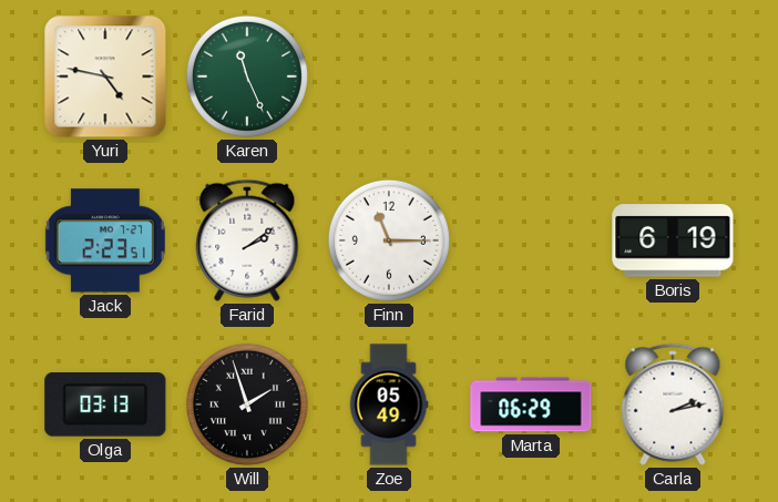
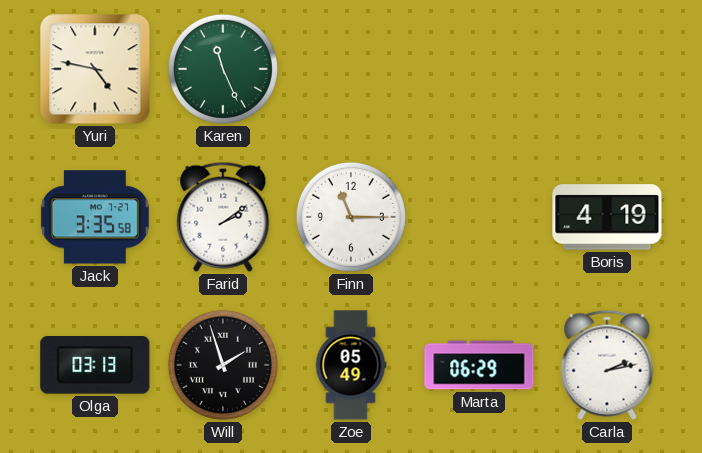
Jack: 2:23 -> 3:35
Boris: 6:19 -> 4:19
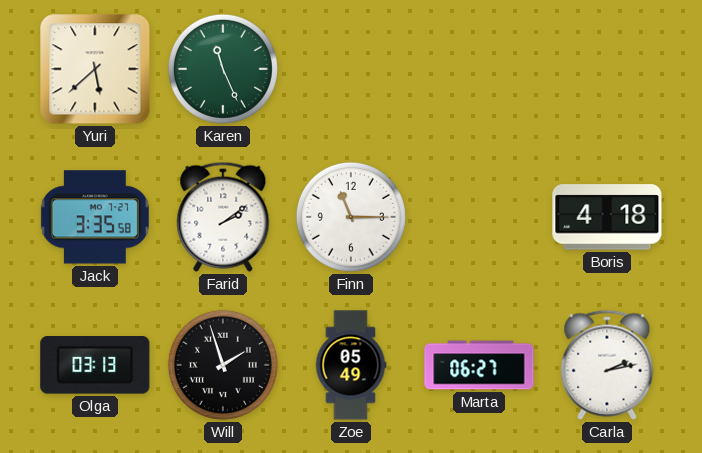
Yuri: 4:47 -> 5:38
Boris: 4:19 -> 4:18
Marta: 06:29 -> 06:27
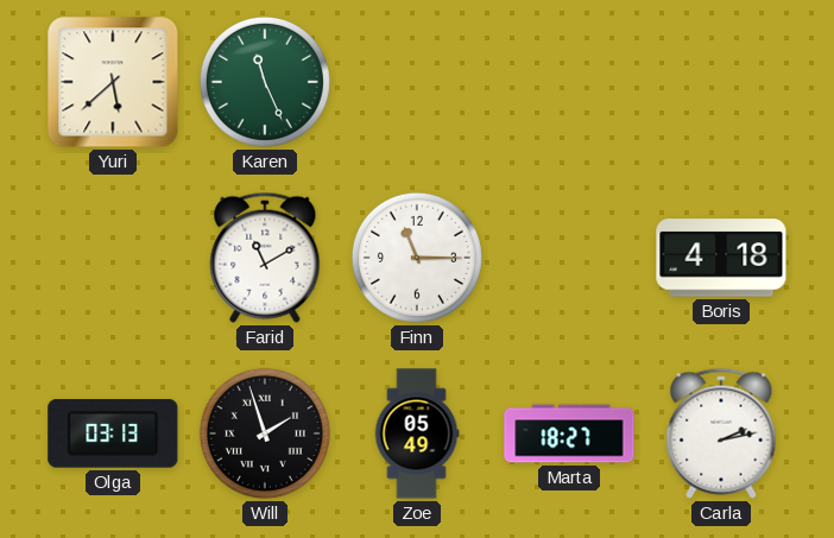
Jack: 3:35 -> none
Farid: 2:09 -> 11:10
Marta: 06:27 -> 18:27
